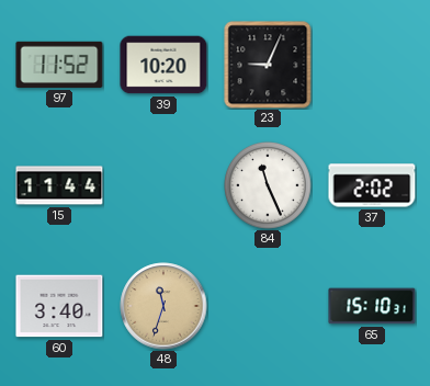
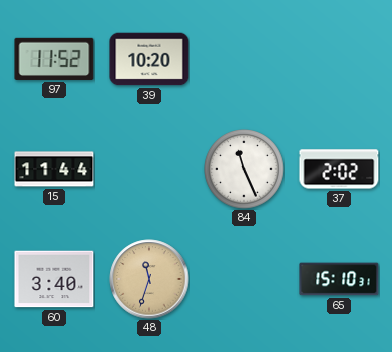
23: 9:04 -> none
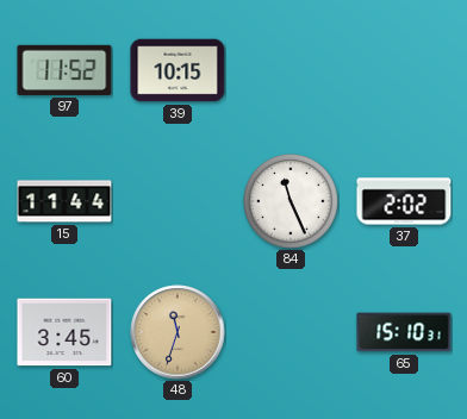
39: 10:20 -> 10:15
60: 3:40 -> 3:45
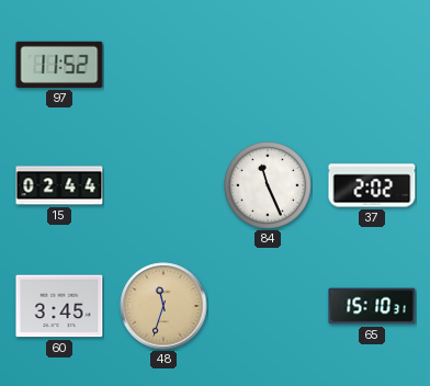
39: 10:15 -> none
15: 11:44 -> 02:44
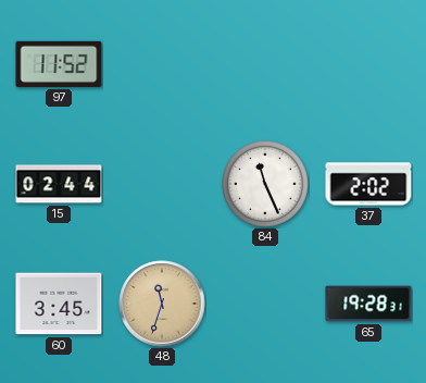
65: 15:10 -> 19:28
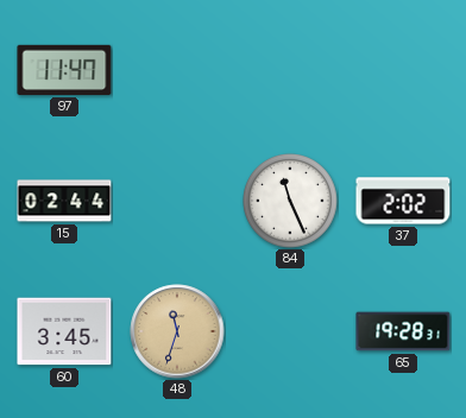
97: 11:52 -> 11:47
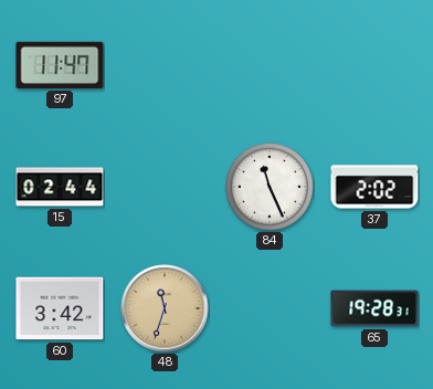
60: 3:45 -> 3:42
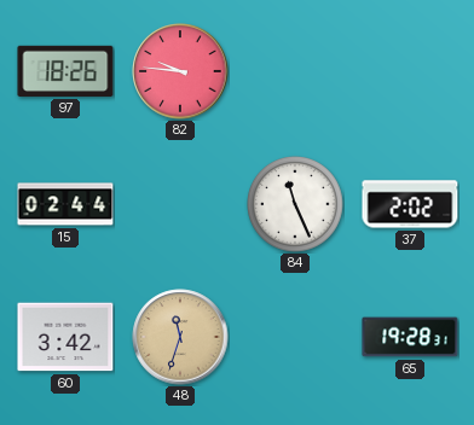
97: 11:47 -> 18:26
82: none -> 9:46
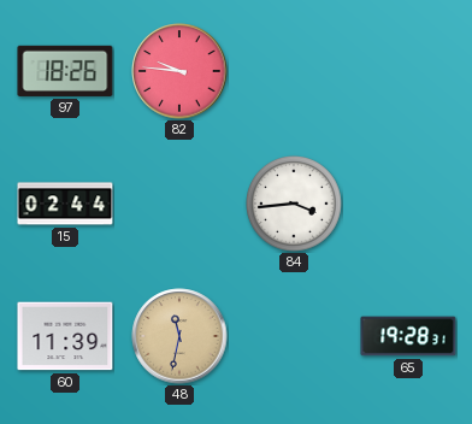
84: 11:26 -> 3:44
37: 2:02 -> none
60: 3:42 -> 11:39
48: 11:33 -> 11:32
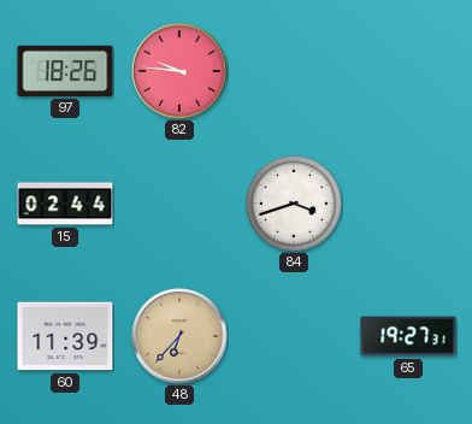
84: 3:44 -> 3:42
48: 11:32 -> 6:37
65: 19:28 -> 19:27
